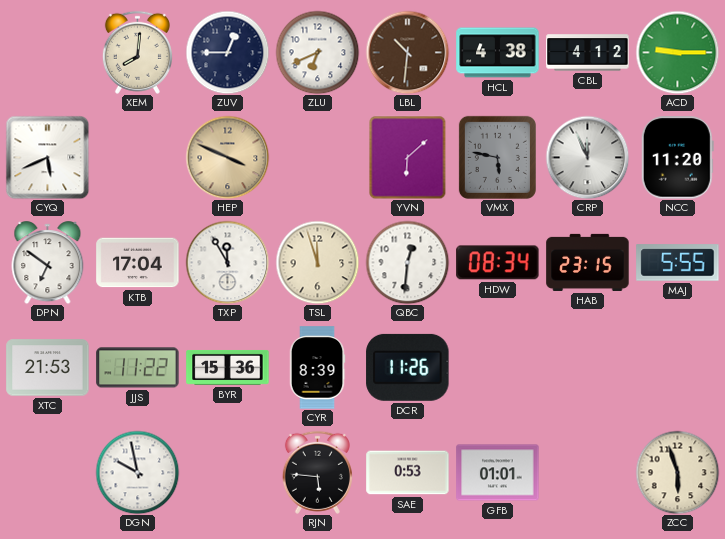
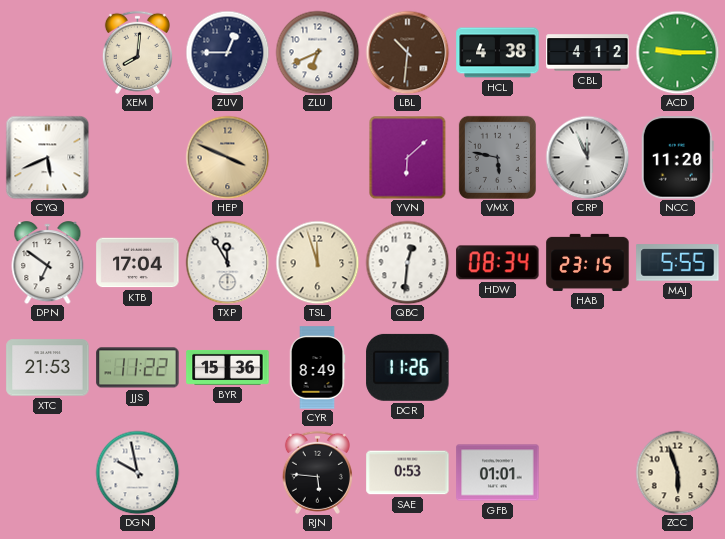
CYR: 8:39 -> 8:49
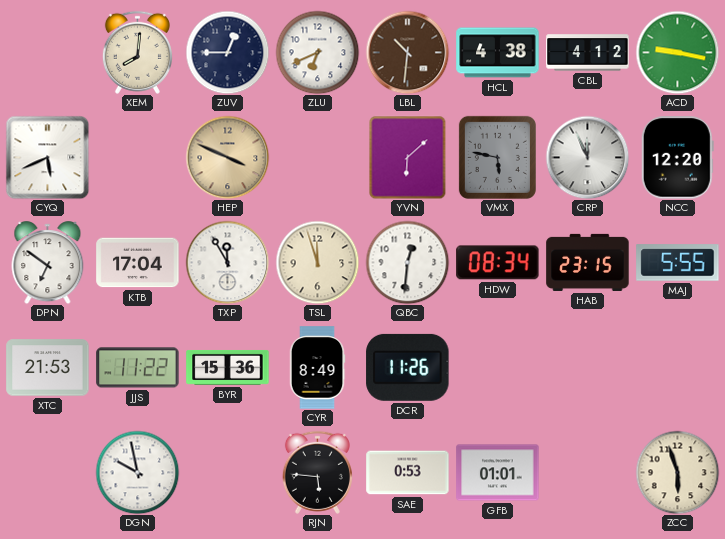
ACD: 9:15 -> 9:17
NCC: 11:20 -> 12:20
